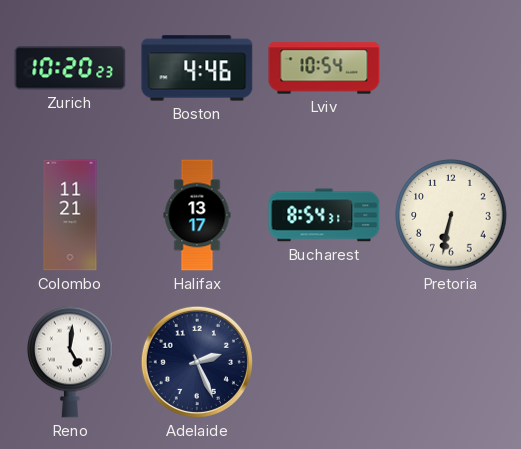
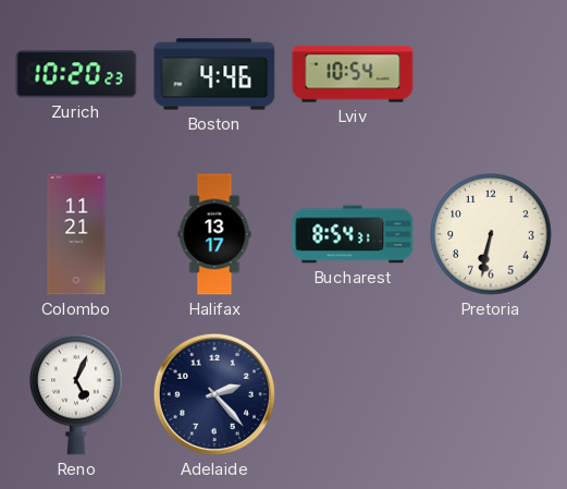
Reno: 5:01 -> 5:04
Adelaide: 2:26 -> 2:23
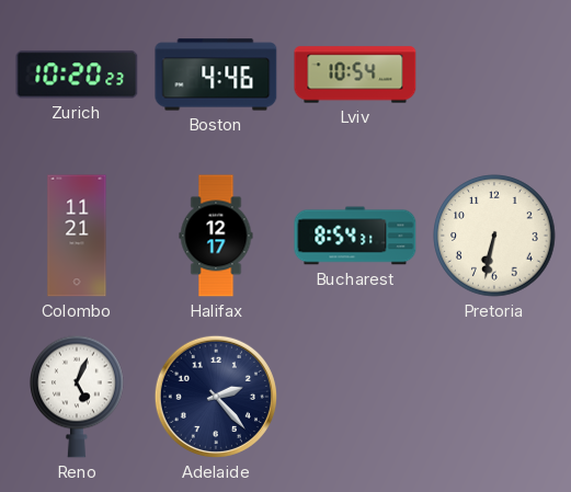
Halifax: 13:17 -> 12:17
